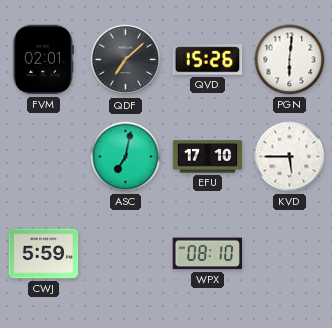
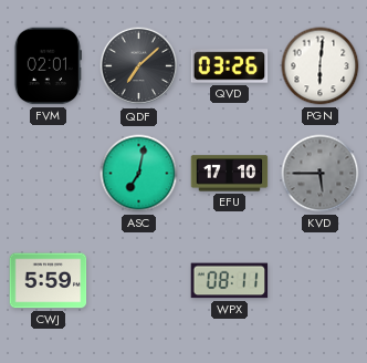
QVD: 15:26 -> 03:26
KVD dial: white -> grey
WPX: 08:10 -> 08:11
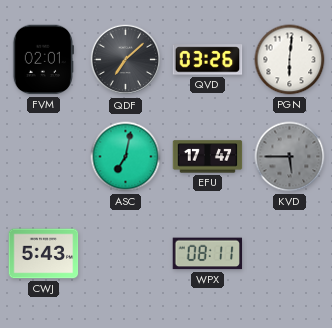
EFU: 17:10 -> 17:47
CWJ: 5:59 -> 5:43
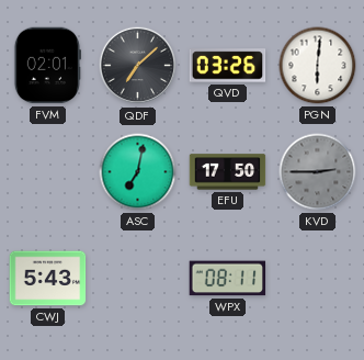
EFU: 17:47 -> 17:50
KVD: 5:45 -> 2:45
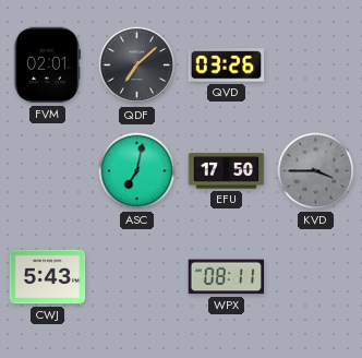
PGN: 6:01 -> none
KVD: 2:45 -> 3:45
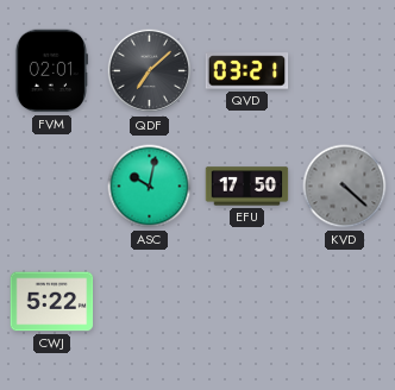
QVD: 03:26 -> 03:21
ASC: 7:02 -> 10:02
KVD: 3:45 -> 4:22
CWJ: 5:43 -> 5:22
WPX: 08:11 -> none
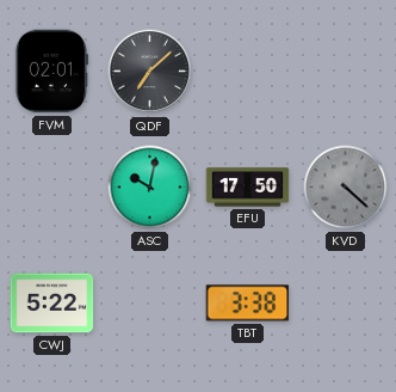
QVD: 03:21 -> none
TBT: none -> 3:38
